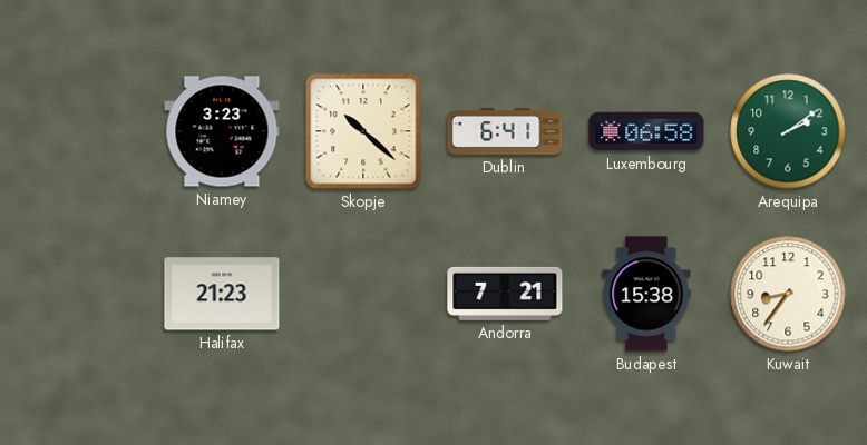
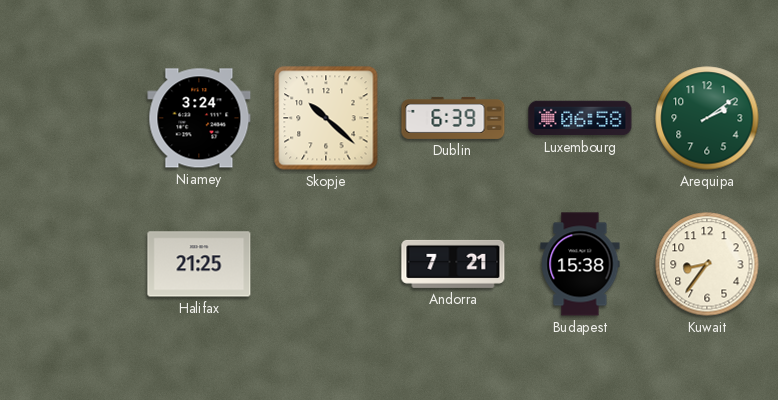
Niamey: 3:23 -> 3:24
Dublin: 6:41 -> 6:39
Halifax: 21:23 -> 21:25
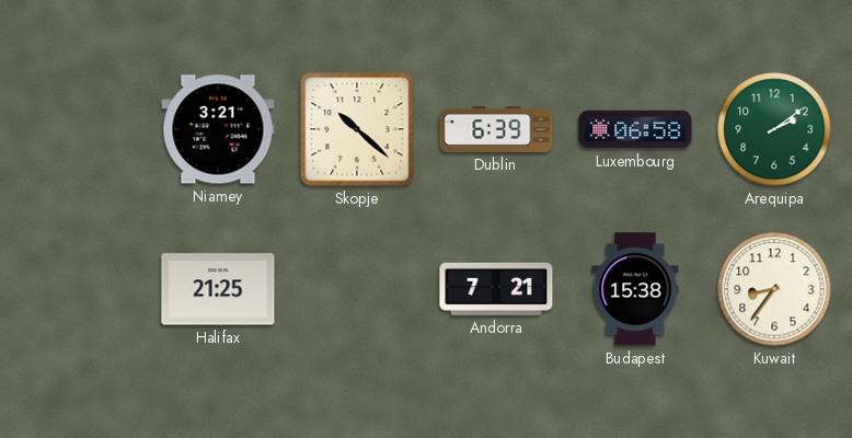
Niamey: 3:24 -> 3:21
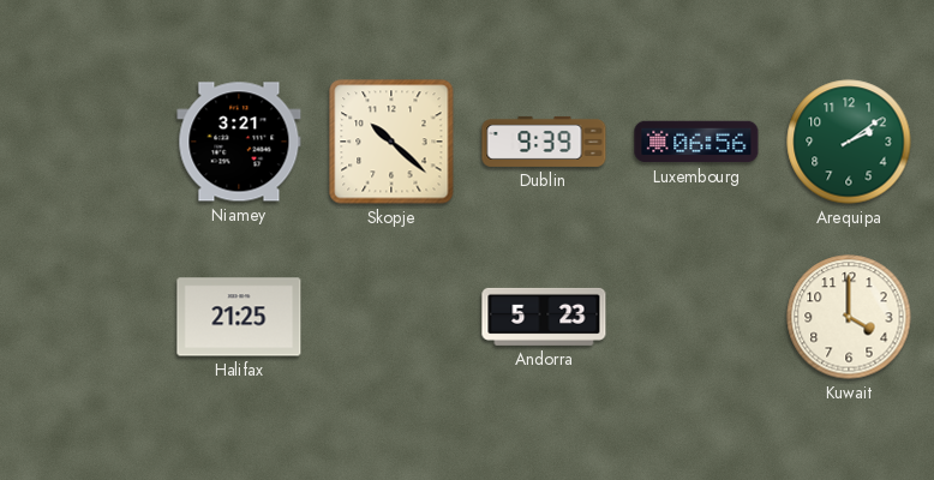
Dublin: 6:39 -> 9:39
Luxembourg: 06:58 -> 06:56
Andorra: 7:21 -> 5:23
Budapest: 15:38 -> none
Kuwait: 8:36 -> 4:00
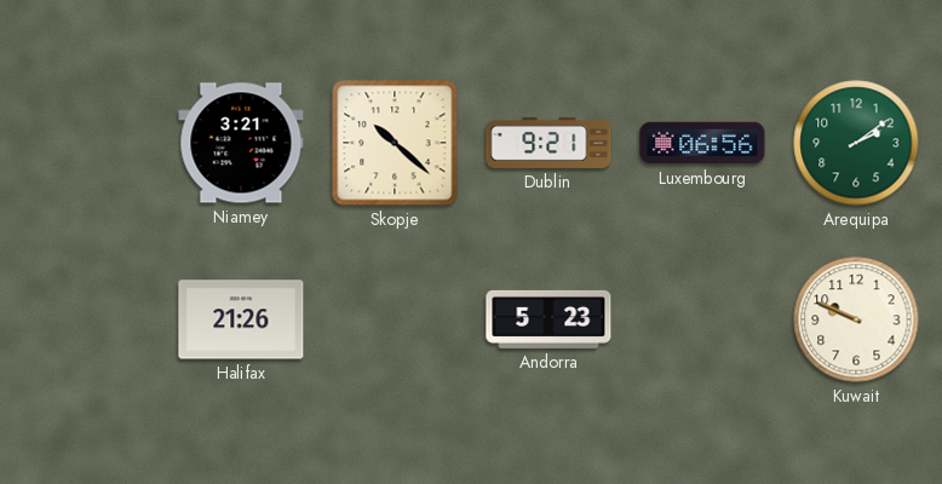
Dublin: 9:39 -> 9:21
Halifax: 21:25 -> 21:26
Kuwait: 4:00 -> 9:49
